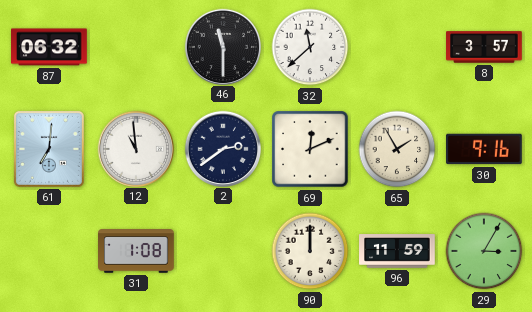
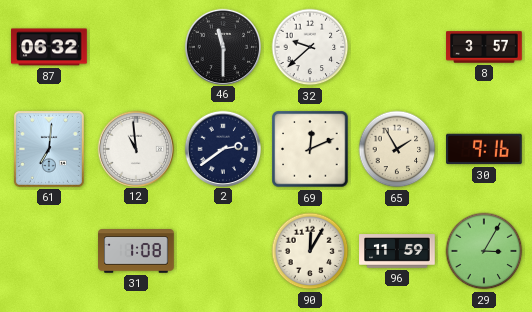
32: 11:38 -> 9:38
90: 12:00 -> 12:05
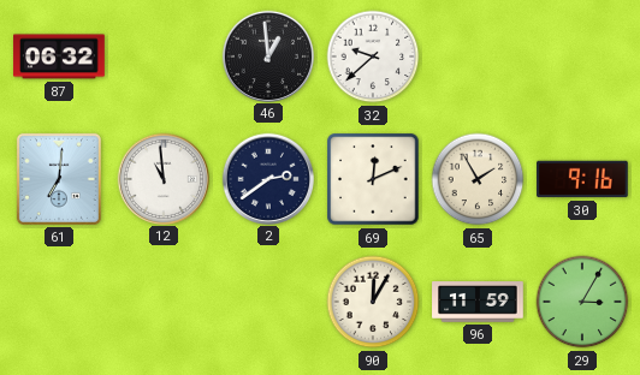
46: 11:30 -> 12:59
8: 3:57 -> none
31: 1:08 -> none
